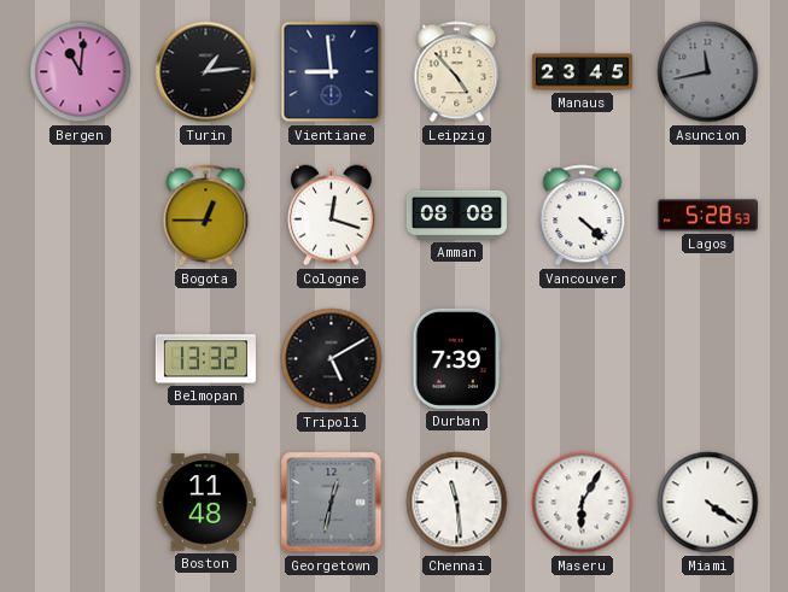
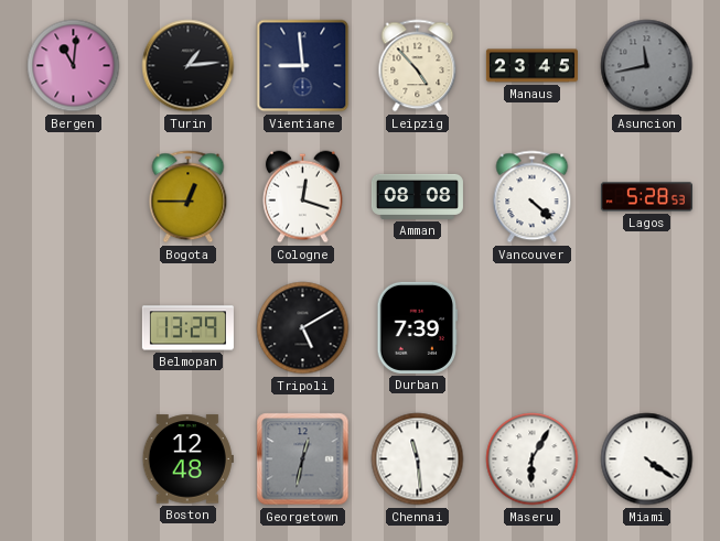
Belmopan: 13:32 -> 13:29
Boston: 11:48 -> 12:48
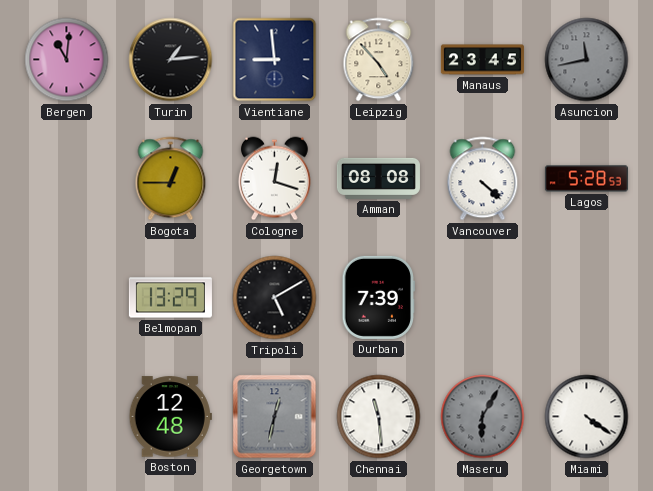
Maseru dial: white -> grey
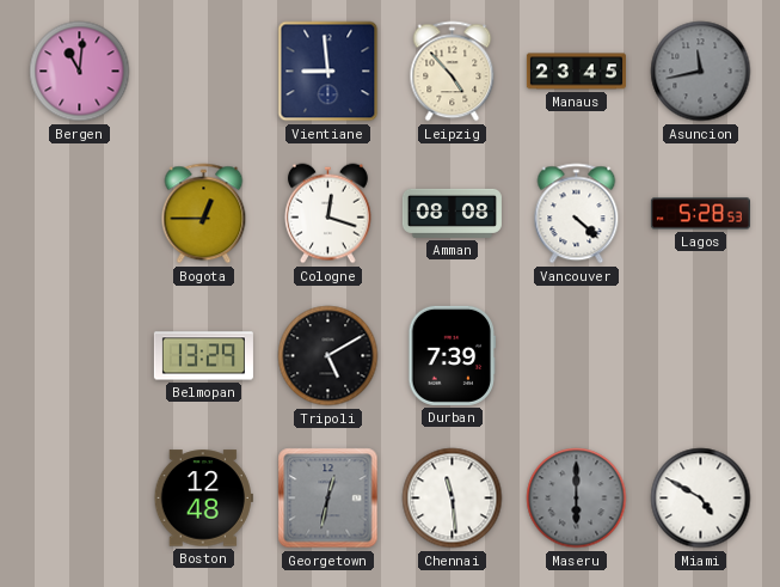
Turin: 1:14 -> none
Maseru: 6:05 -> 6:00
Miami: 4:21 -> 4:50
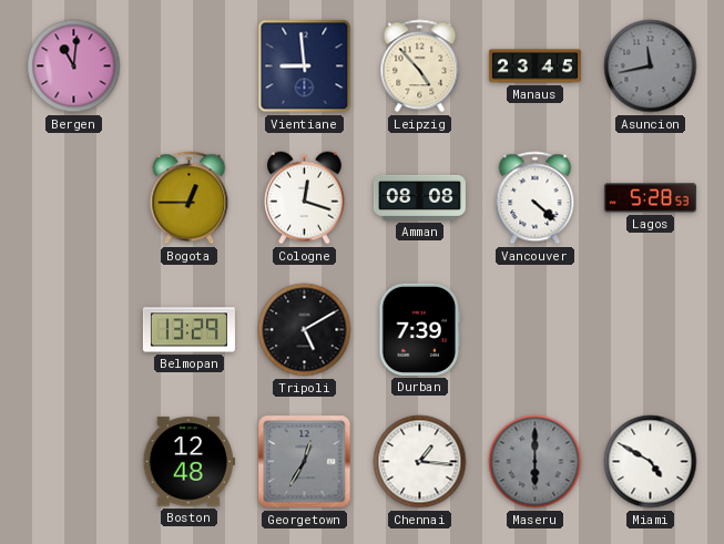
Georgetown: 12:32 -> 12:35
Chennai: 11:29 -> 1:16
